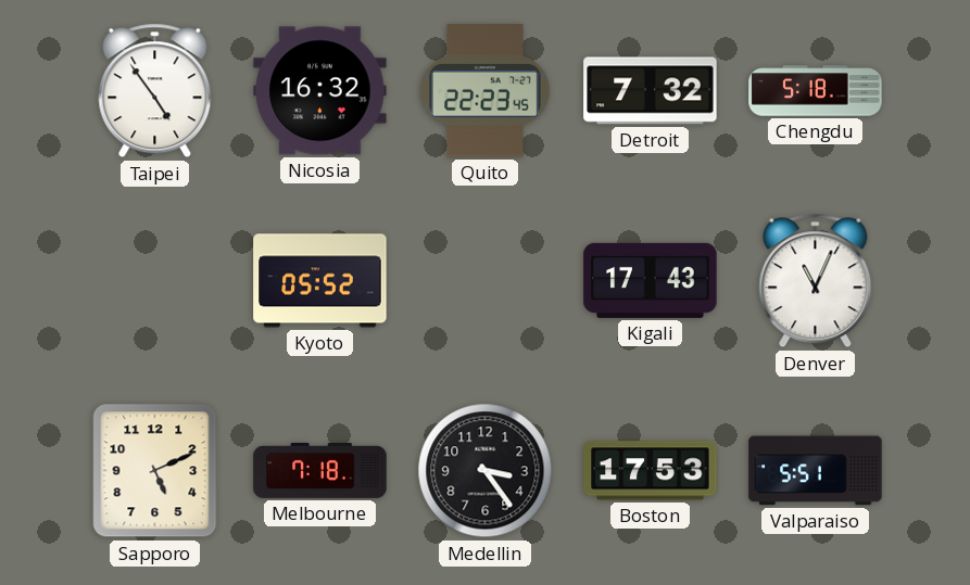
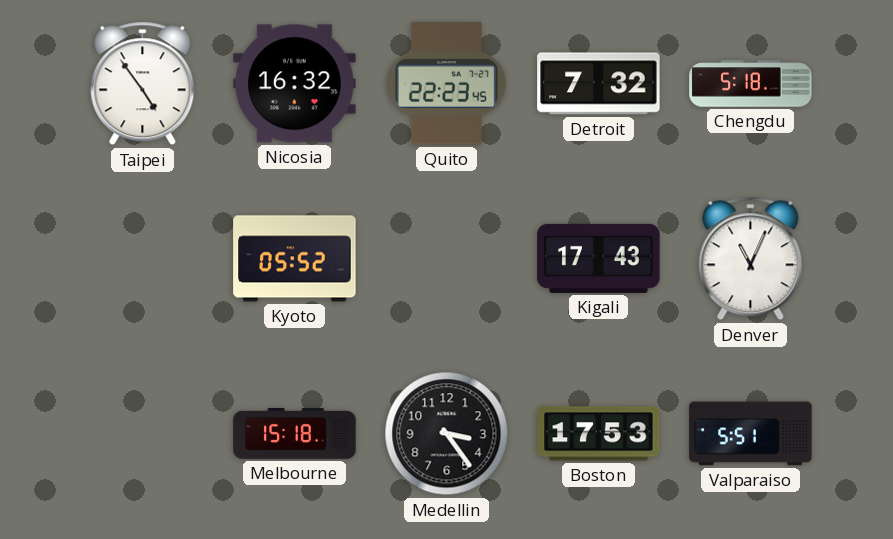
Sapporo: 5:11 -> none
Melbourne: 7:18 -> 15:18
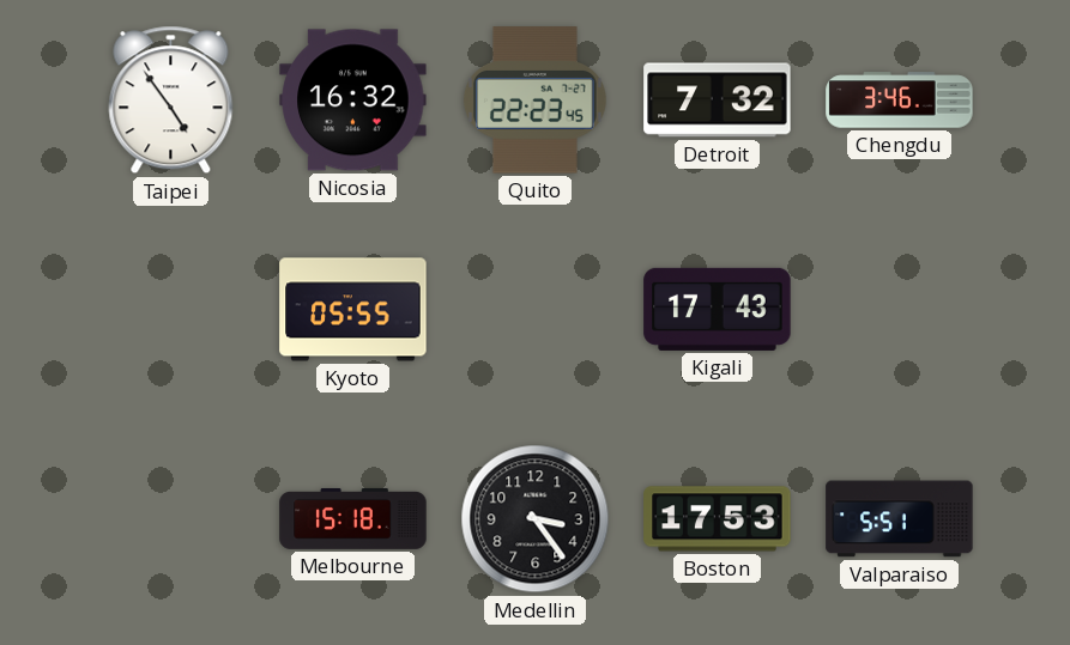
Chengdu: 5:18 -> 3:46
Kyoto: 05:52 -> 05:55
Denver: 11:04 -> none
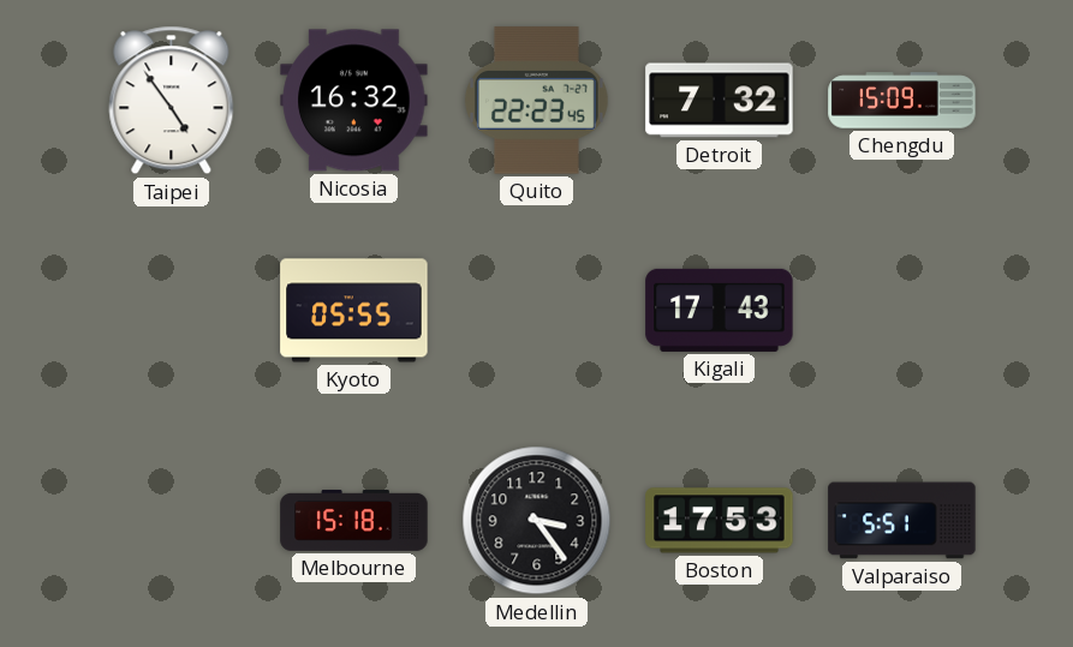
Chengdu: 3:46 -> 15:09
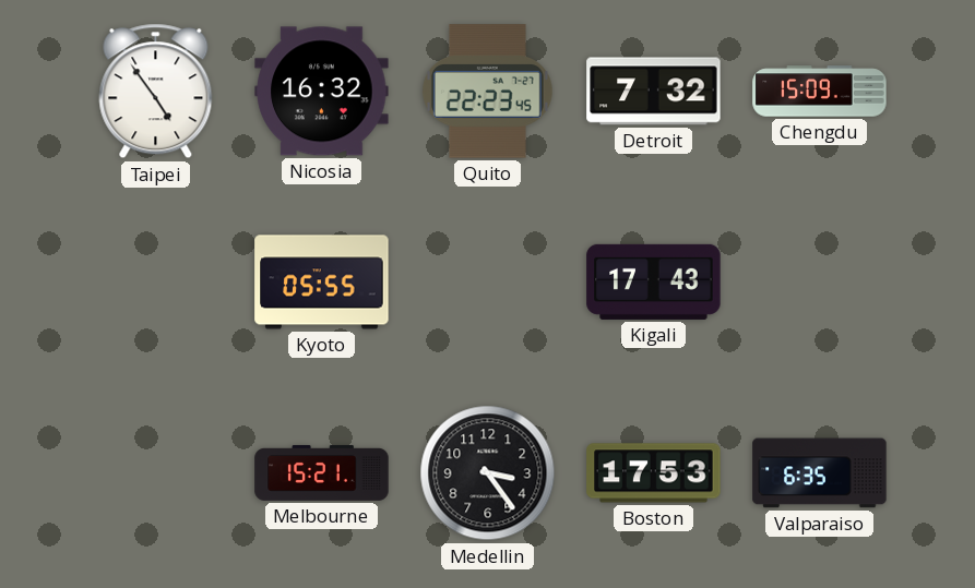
Melbourne: 15:18 -> 15:21
Valparaiso: 5:51 -> 6:35
